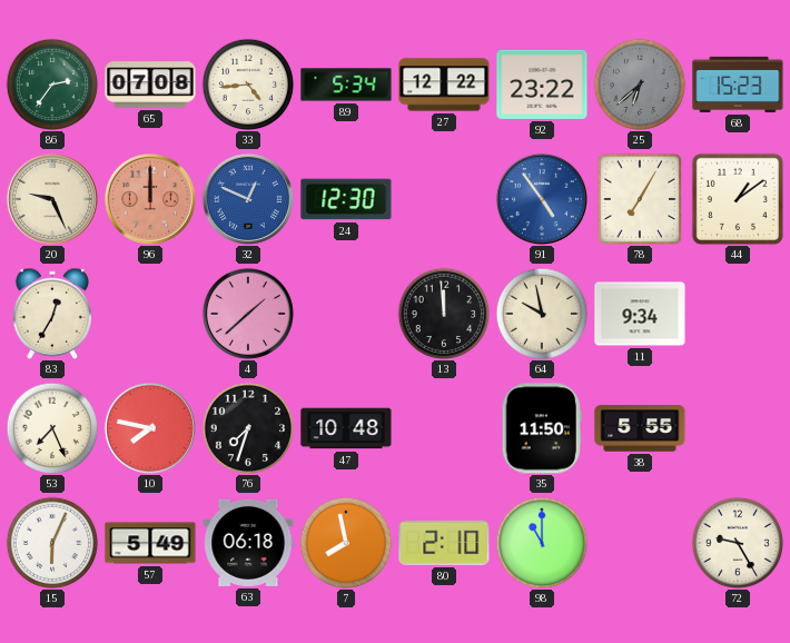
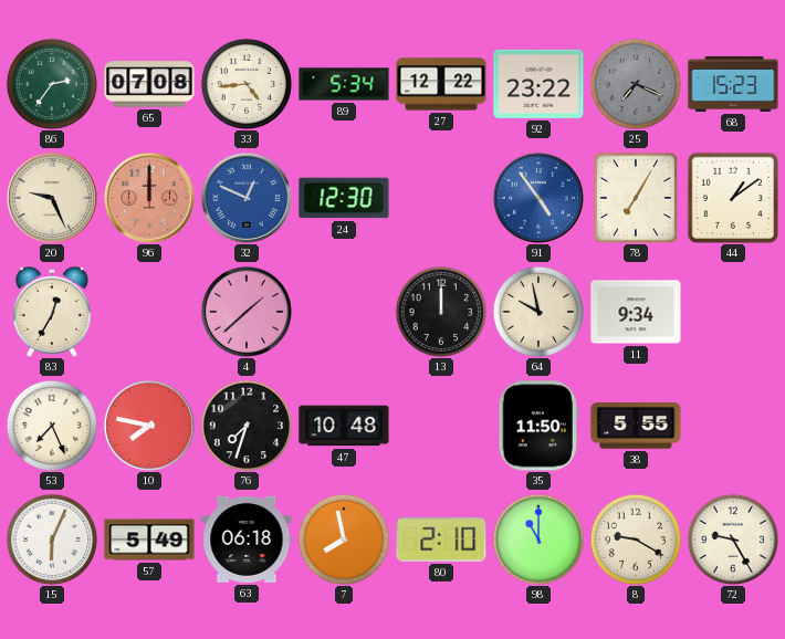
25: 6:38 -> 7:19
13: 11:59 -> 12:00
8: none -> 9:20
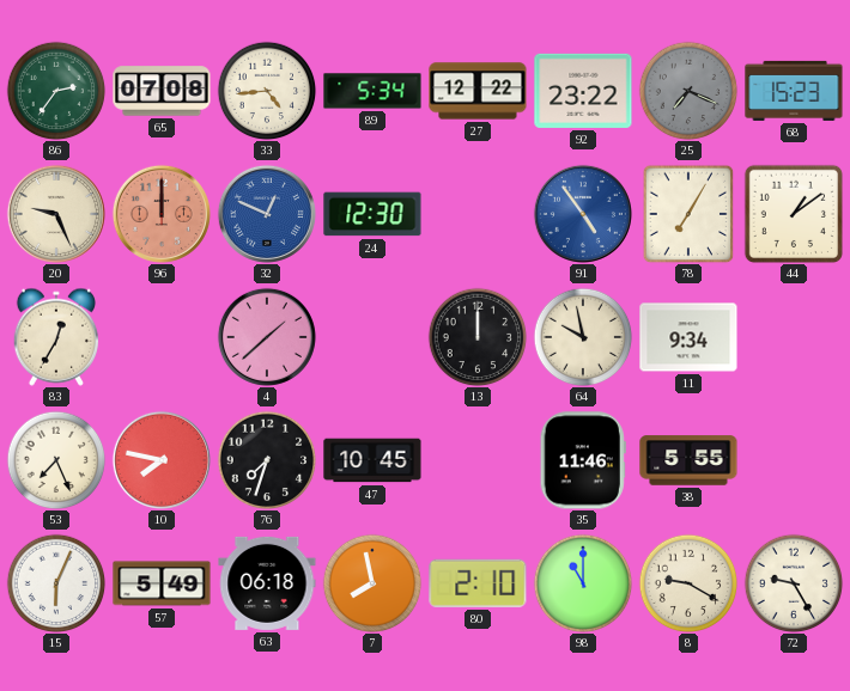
47: 10:48 -> 10:45
35: 11:50 -> 11:46
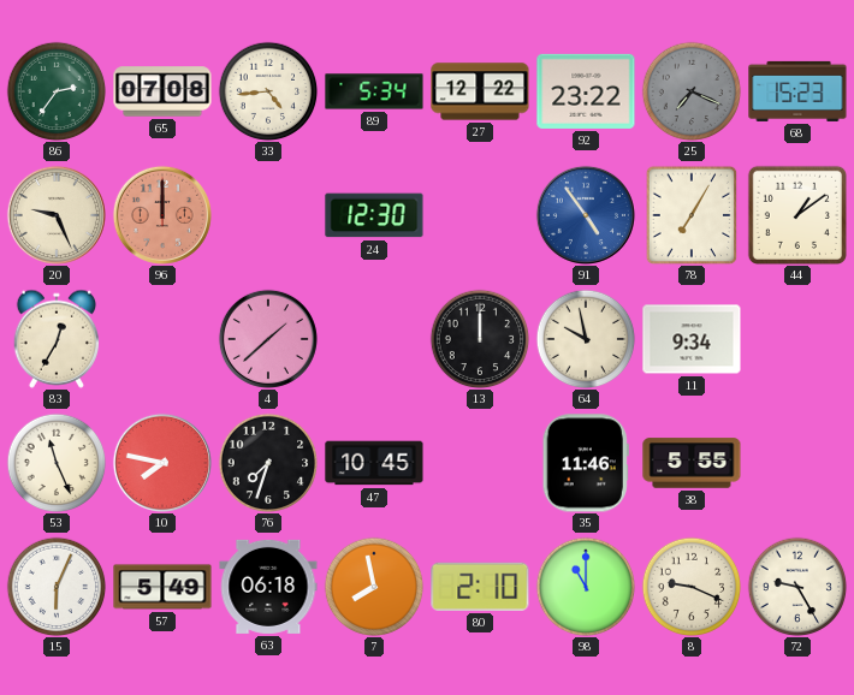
32: 12:49 -> none
53: 7:26 -> 11:26
8: 9:20 -> 9:19
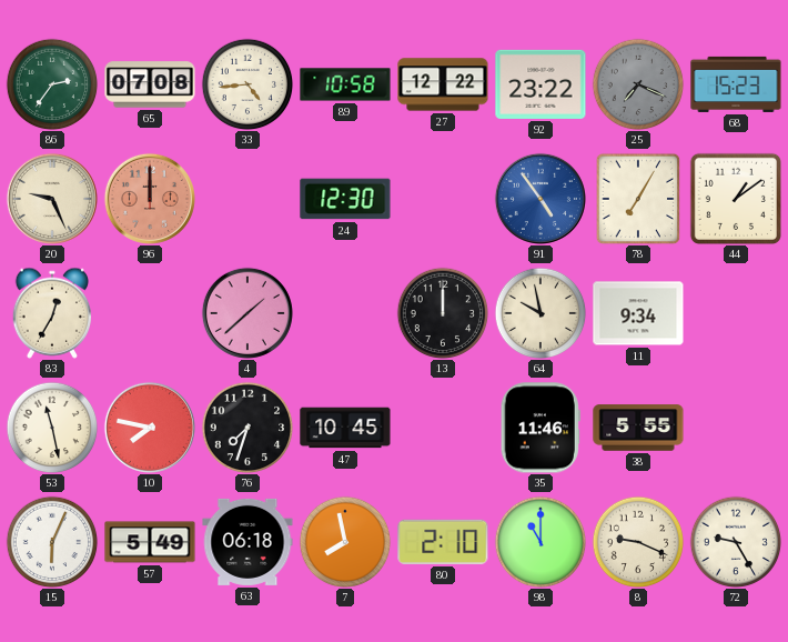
89: 5:34 -> 10:58
53: 11:26 -> 11:28
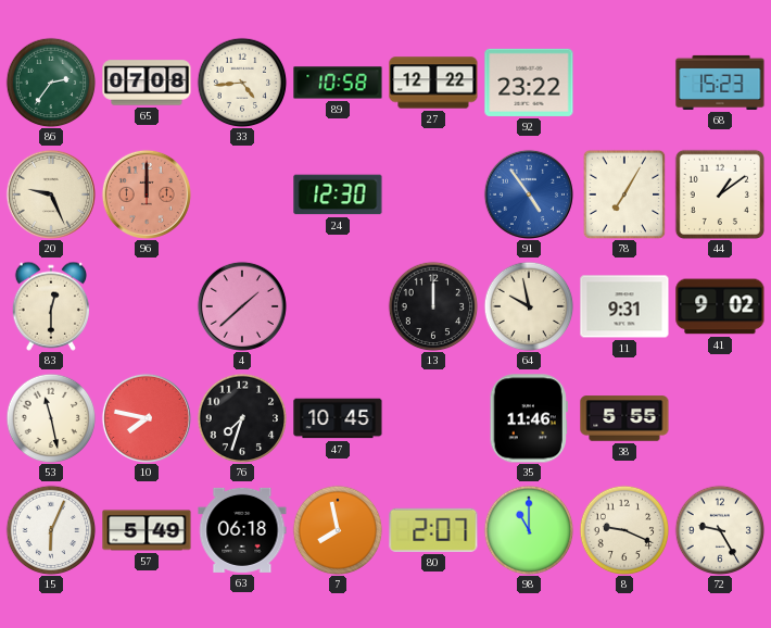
25: 7:19 -> none
83: 12:35 -> 12:30
11: 9:34 -> 9:31
41: none -> 9:02
80: 2:10 -> 2:07
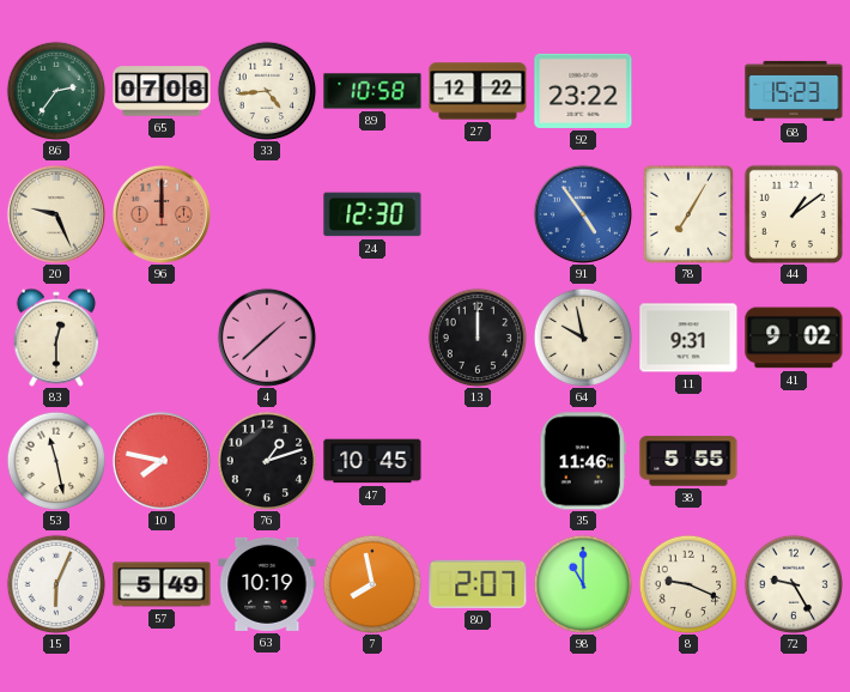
76: 7:33 -> 1:12
63: 06:18 -> 10:19
